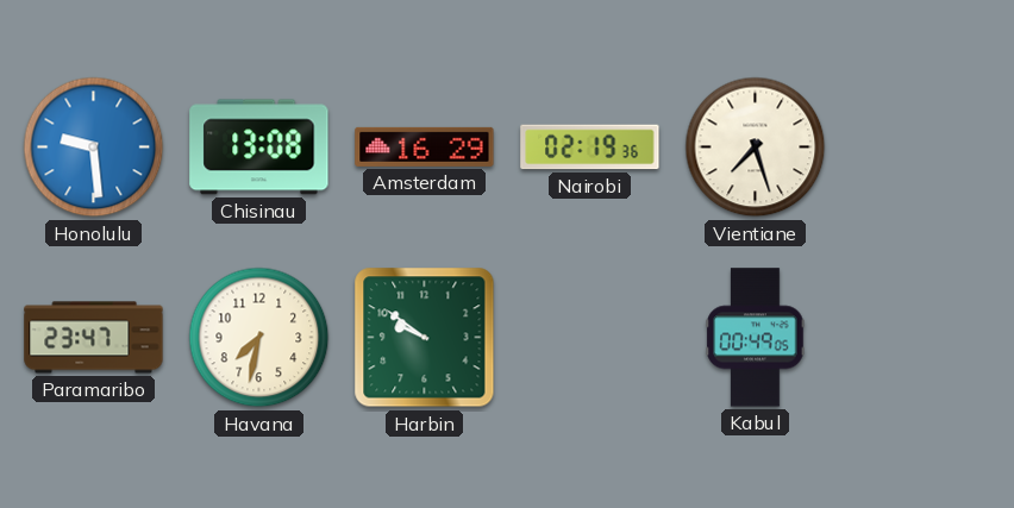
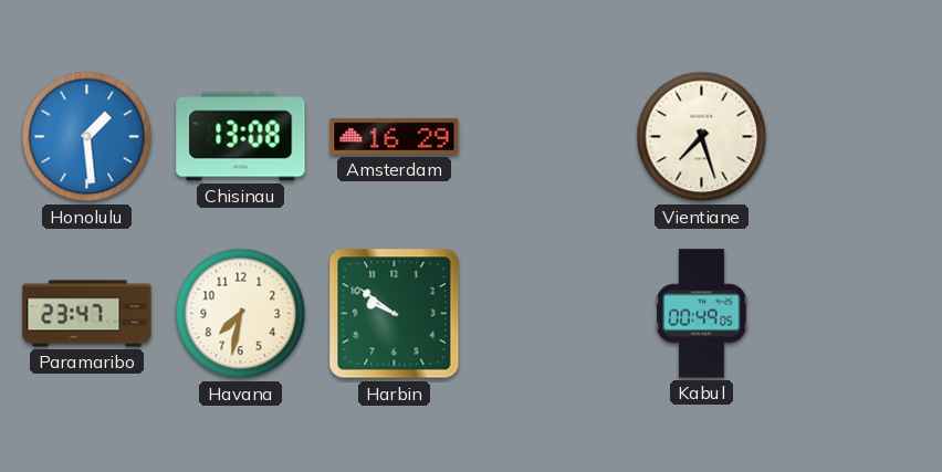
Honolulu: 9:29 -> 1:29
Nairobi: 02:19 -> none
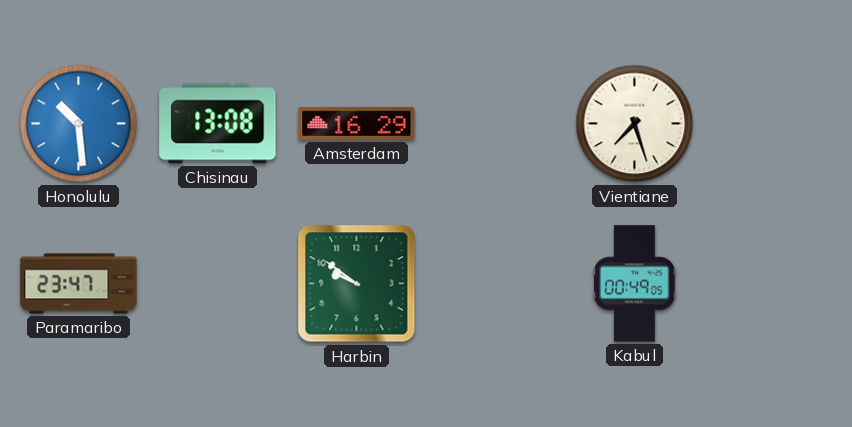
Honolulu: 1:29 -> 10:29
Havana: 7:32 -> none
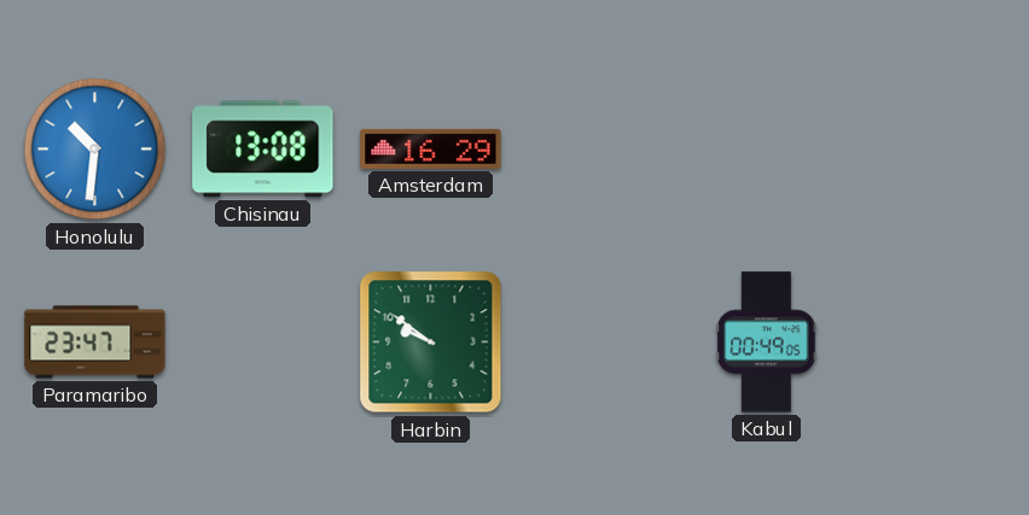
Honolulu: 10:29 -> 10:31
Vientiane: 7:27 -> none
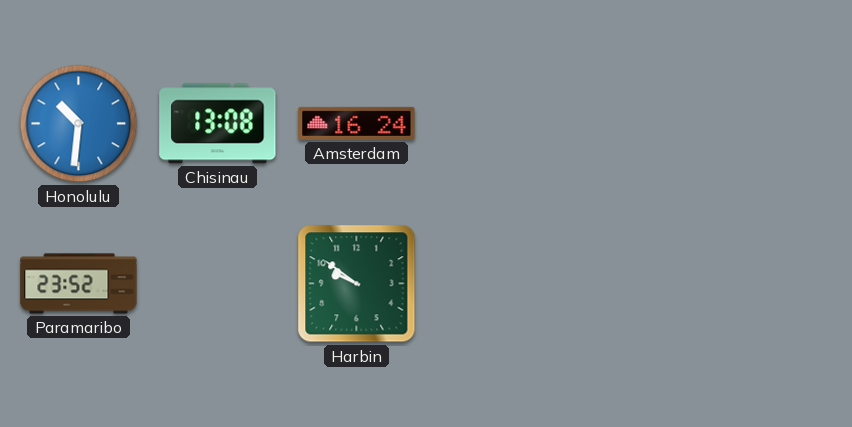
Amsterdam: 16:29 -> 16:24
Paramaribo: 23:47 -> 23:52
Kabul: 00:49 -> none
